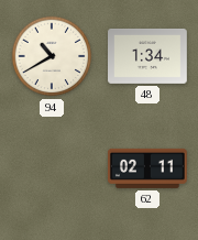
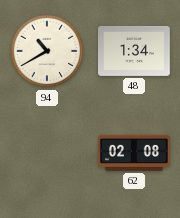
62: 02:11 -> 02:08
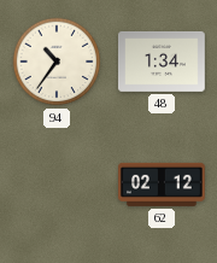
94: 10:40 -> 10:36
62: 02:08 -> 02:12
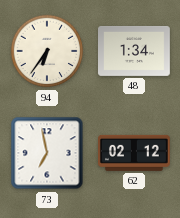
94: 10:36 -> 6:36
73: none -> 6:58
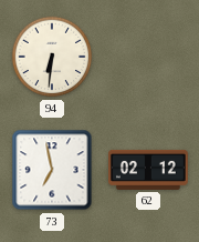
94: 6:36 -> 6:31
48: 1:34 -> none
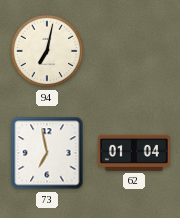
94: 6:31 -> 7:02
62: 02:12 -> 01:04
